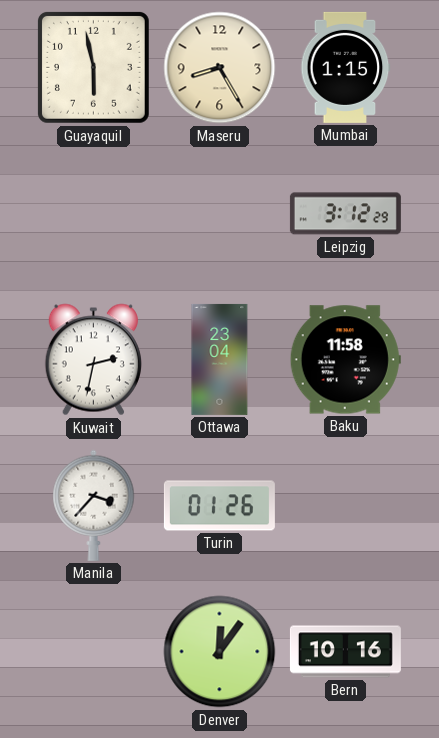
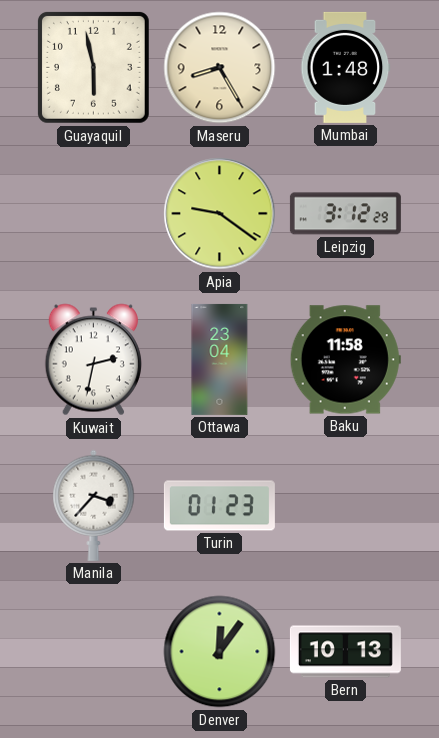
Mumbai: 1:15 -> 1:48
Apia: none -> 9:21
Turin: 01:26 -> 01:23
Bern: 10:16 -> 10:13
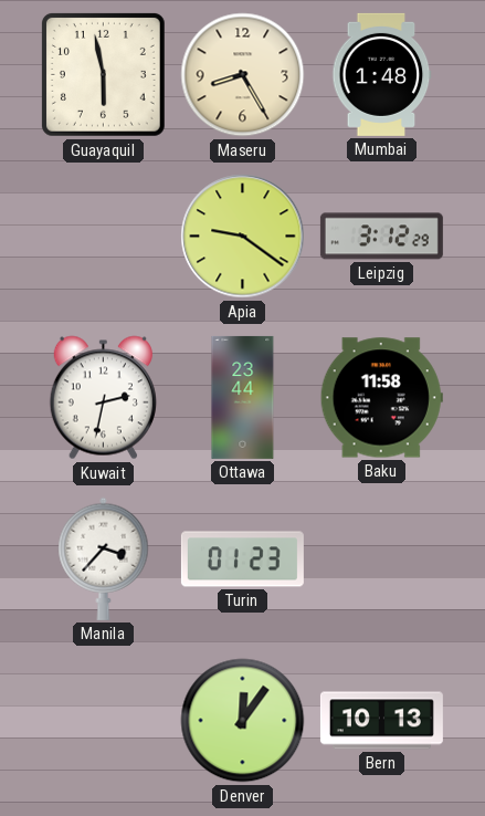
Ottawa: 23:04 -> 23:44
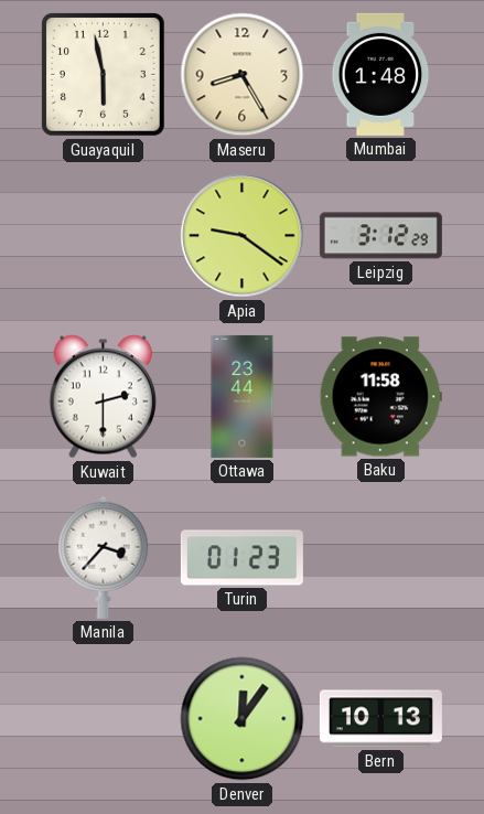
Kuwait: 2:32 -> 2:30
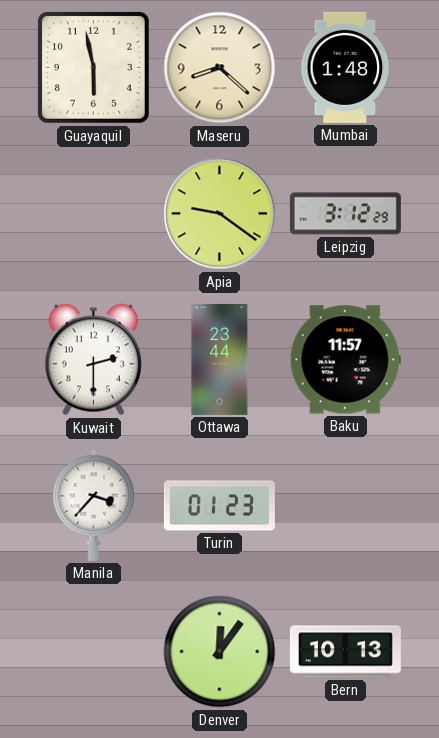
Maseru: 8:25 -> 8:22
Baku: 11:58 -> 11:57
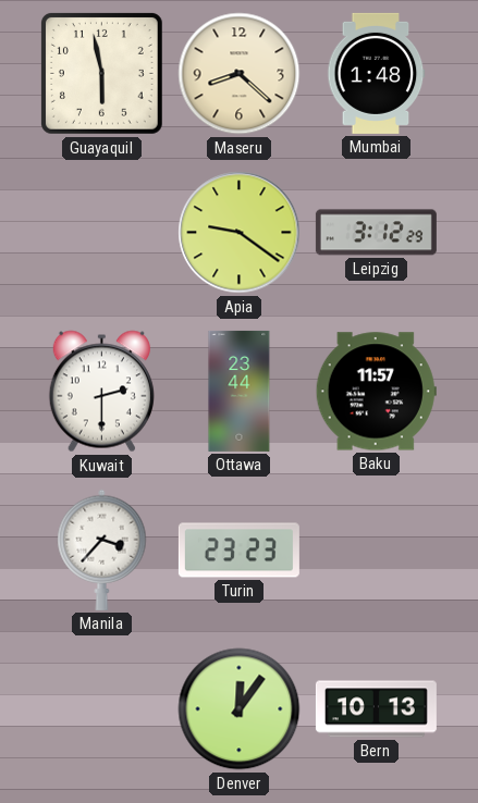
Turin: 01:23 -> 23:23
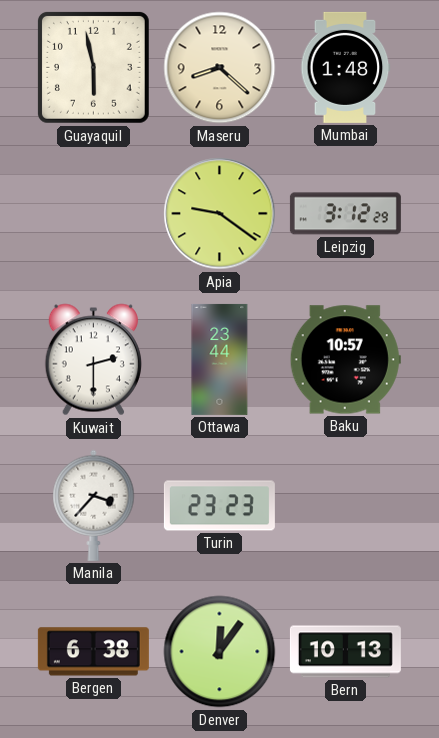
Baku: 11:57 -> 10:57
Bergen: none -> 6:38
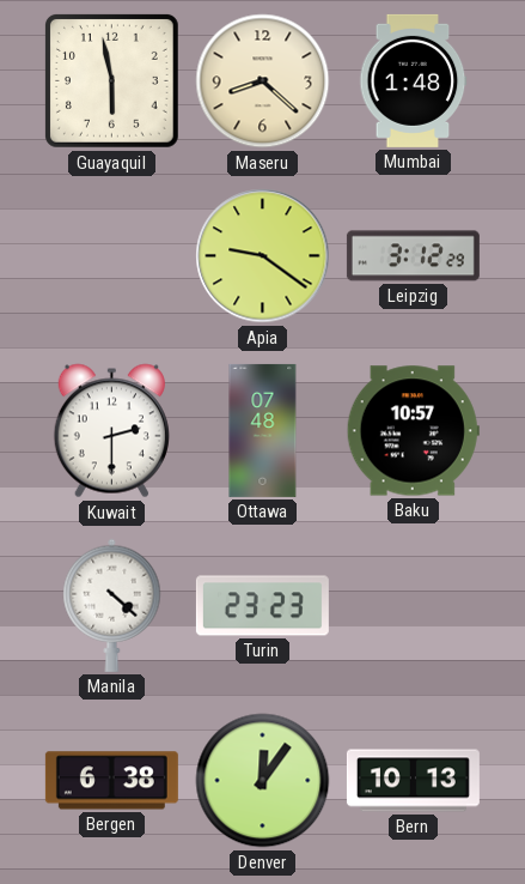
Ottawa: 23:44 -> 07:48
Manila: 3:37 -> 4:22
